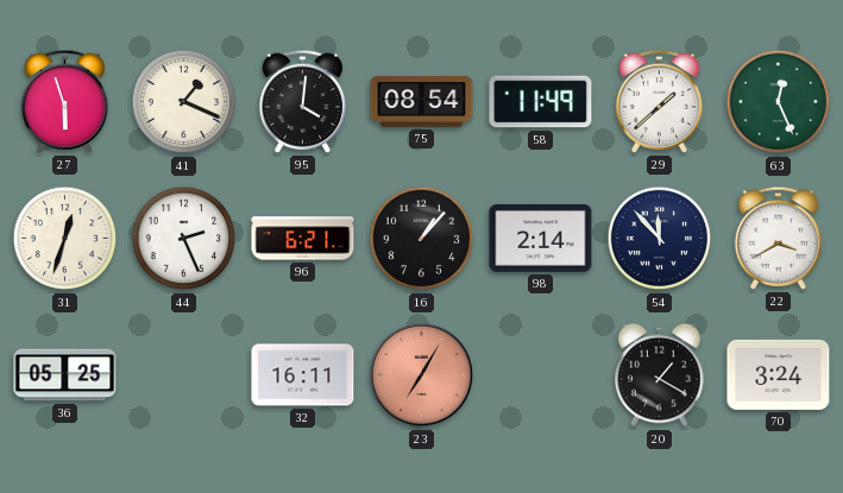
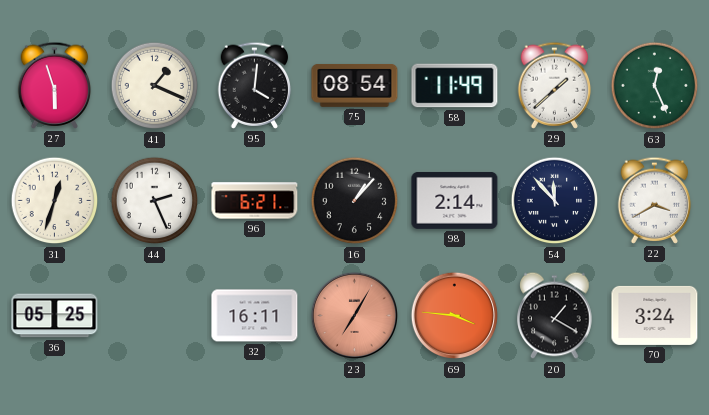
69: none -> 3:46
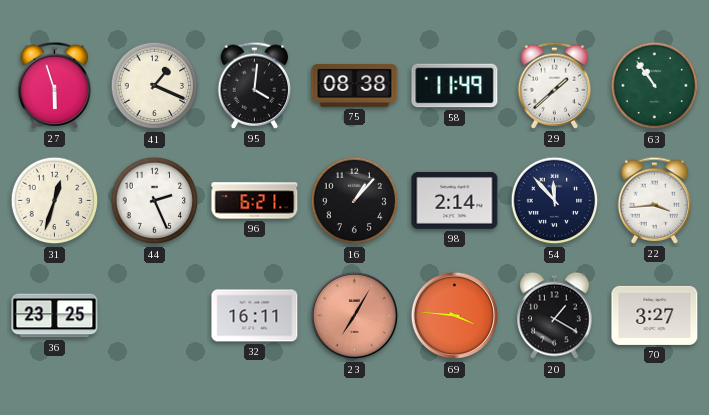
75: 08:54 -> 08:38
63: 12:26 -> 10:54
22: 3:40 -> 3:44
36: 05:25 -> 23:25
70: 3:24 -> 3:27
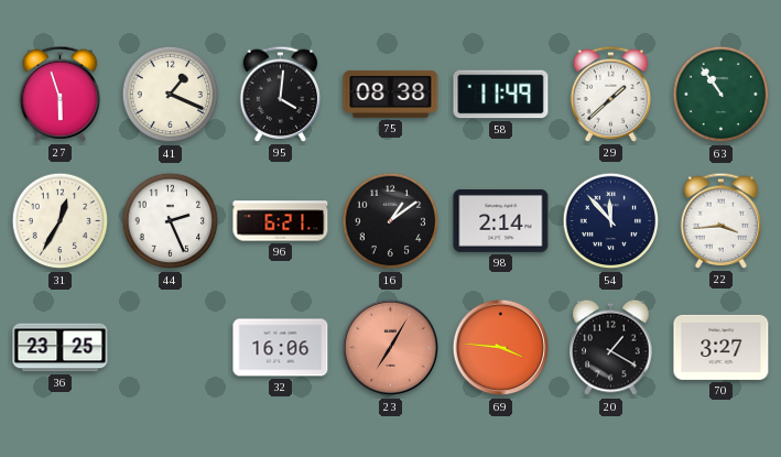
31: 12:33 -> 12:35
16: 1:07 -> 1:09
32: 16:11 -> 16:06
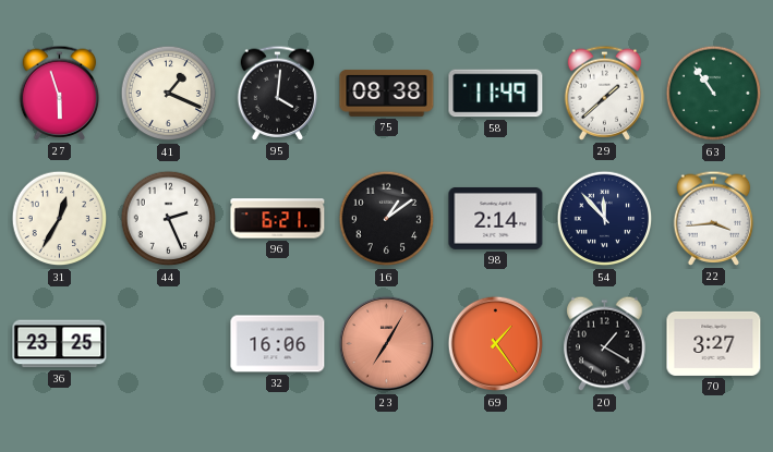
69: 3:46 -> 1:24
